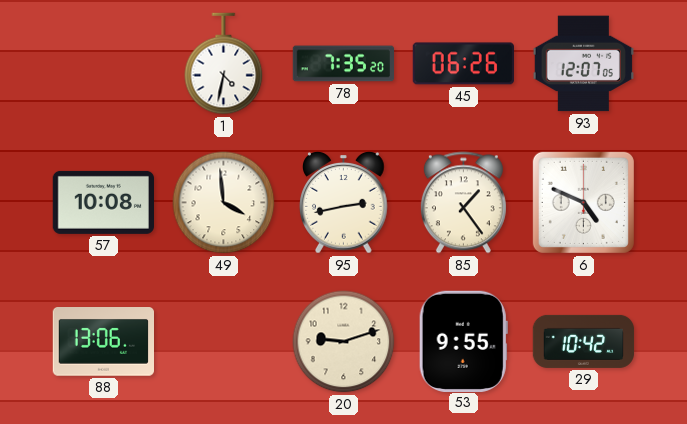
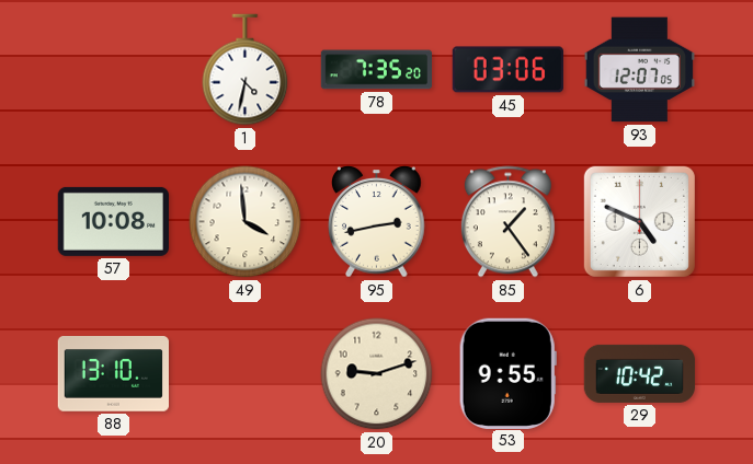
45: 06:26 -> 03:06
88: 13:06 -> 13:10
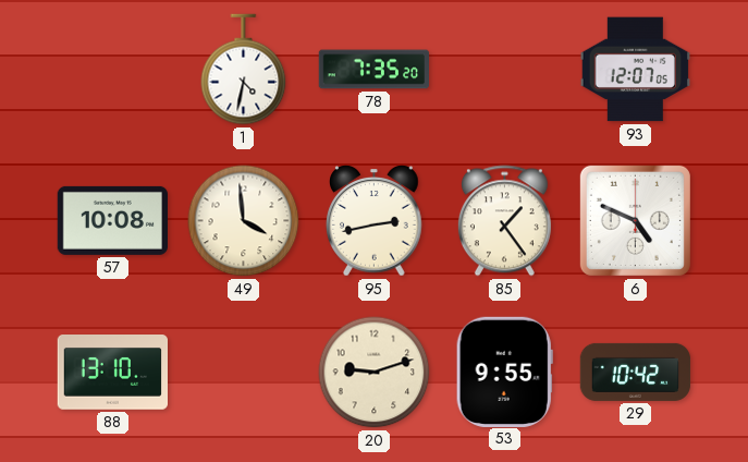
45: 03:06 -> none
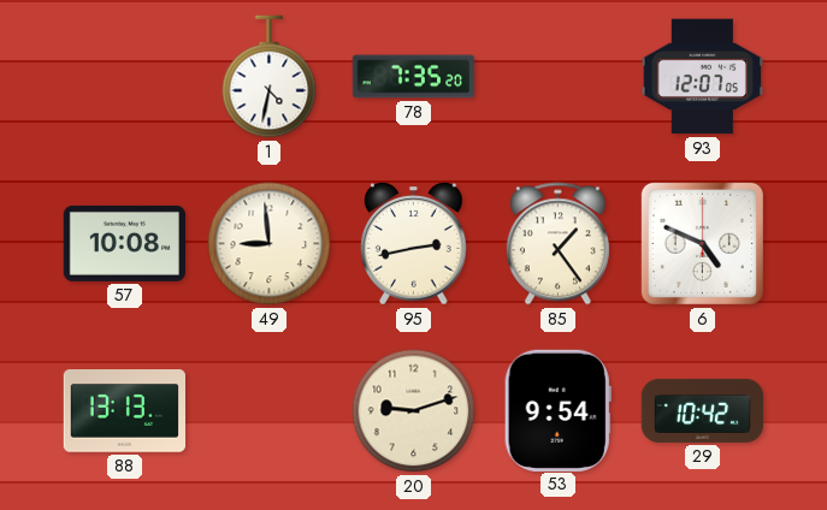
49: 3:59 -> 8:59
88: 13:10 -> 13:13
53: 9:55 -> 9:54
